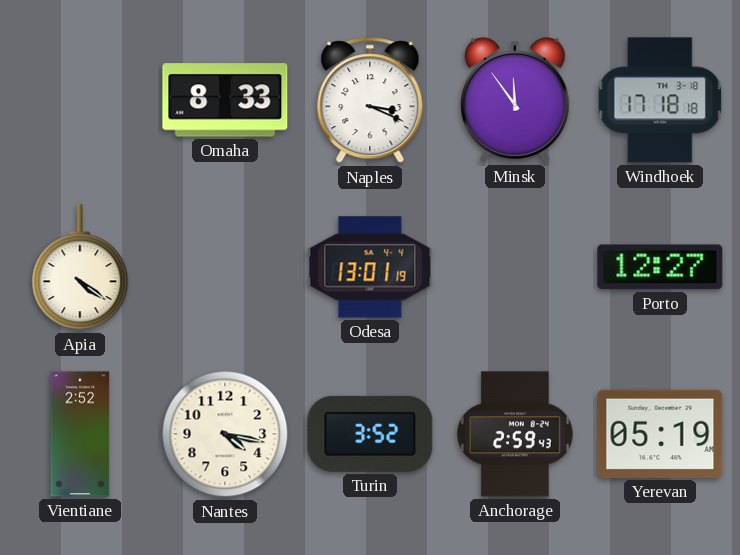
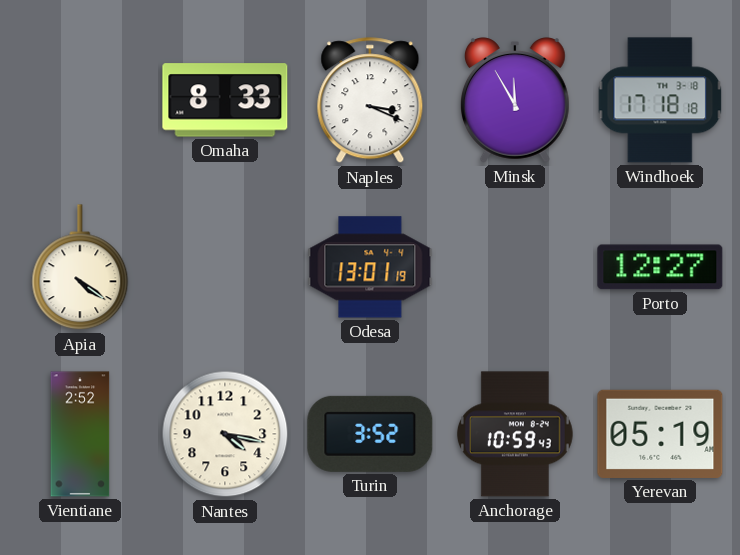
Minsk: 11:54 -> 11:55
Anchorage: 2:59 -> 10:59
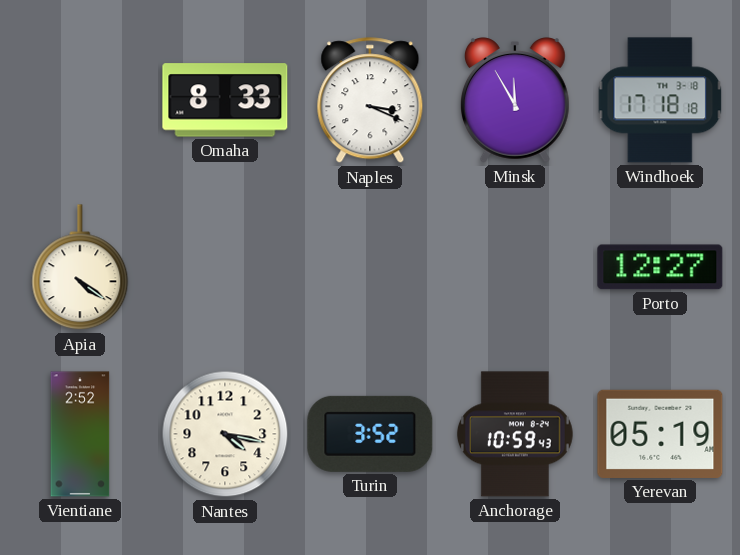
Odesa: 13:01 -> none
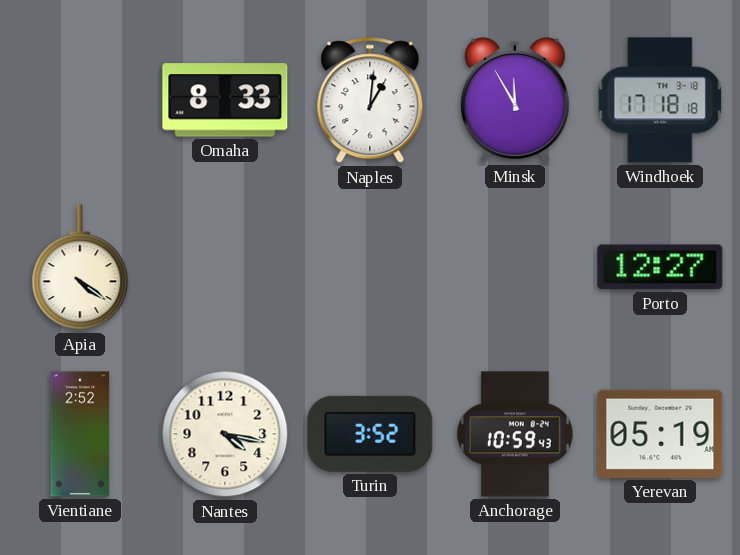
Naples: 3:19 -> 1:01
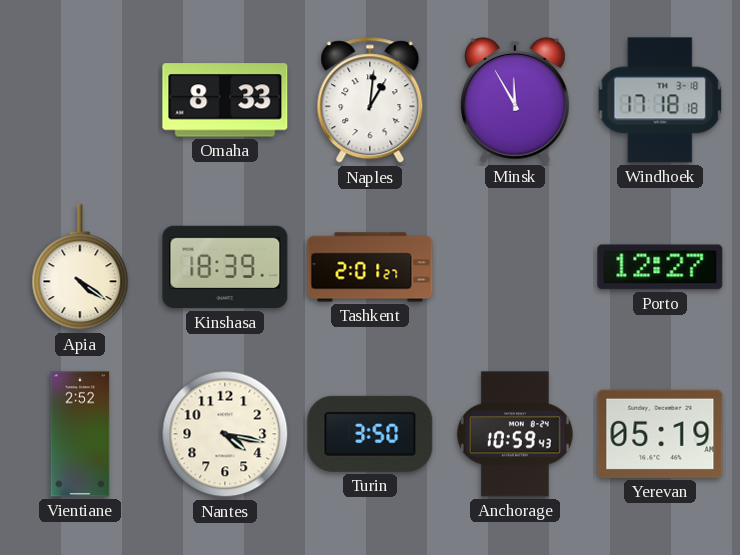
Kinshasa: none -> 18:39
Tashkent: none -> 2:01
Turin: 3:52 -> 3:50
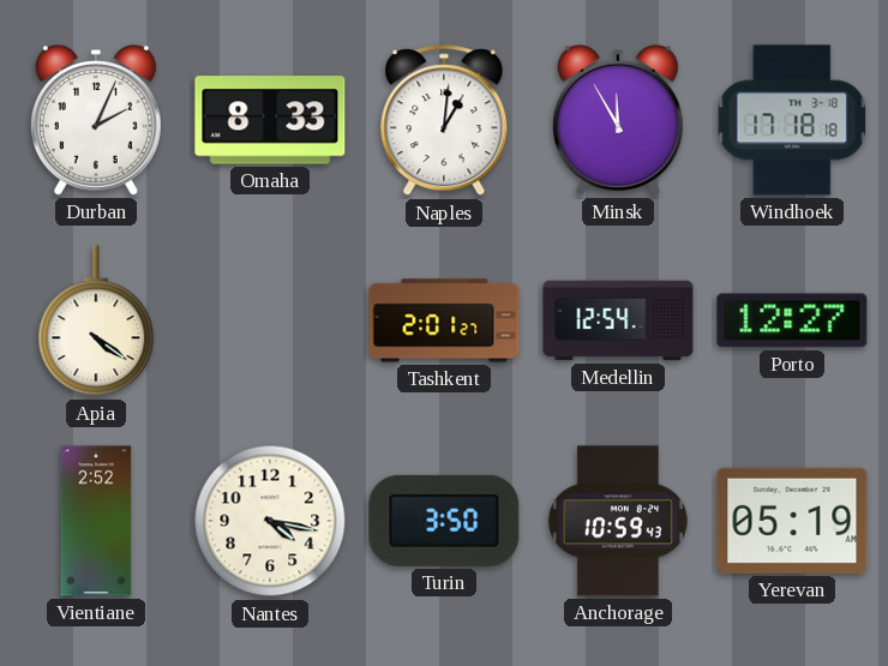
Durban: none -> 2:04
Kinshasa: 18:39 -> none
Medellin: none -> 12:54
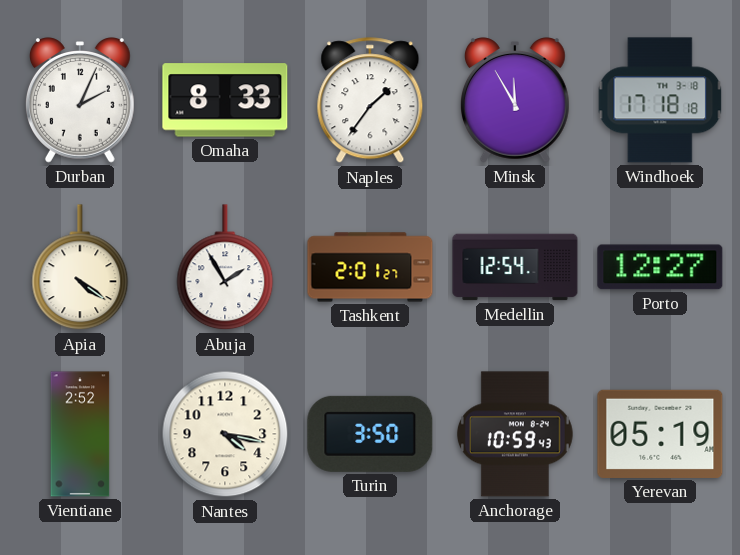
Naples: 1:01 -> 1:36
Abuja: none -> 1:55
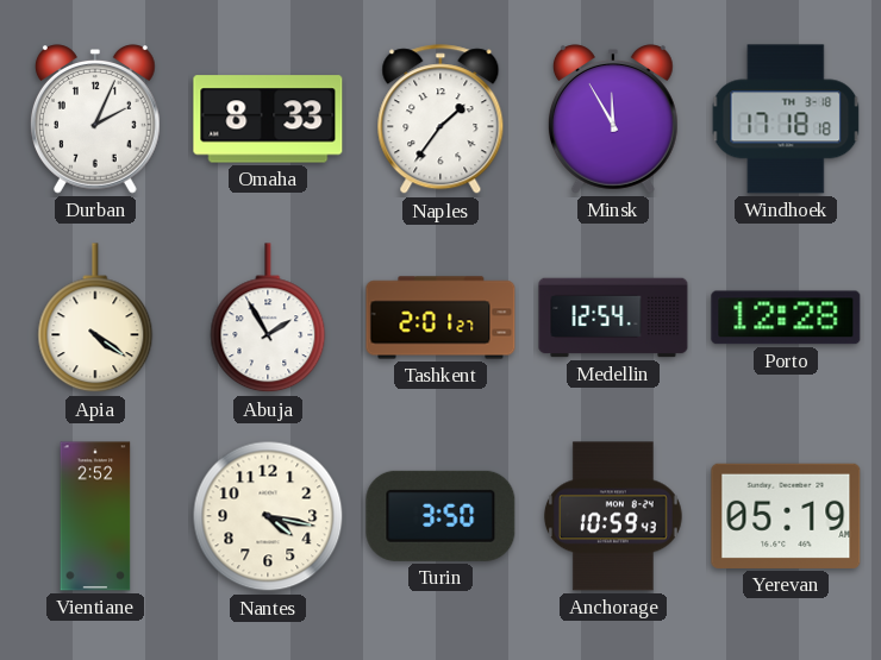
Porto: 12:27 -> 12:28
